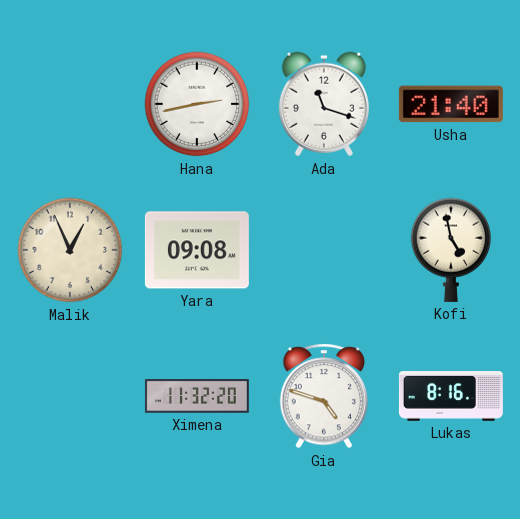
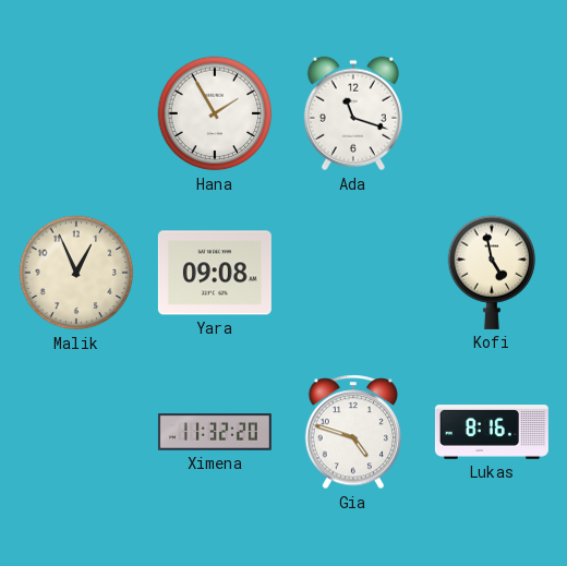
Hana: 2:43 -> 1:55
Usha: 21:40 -> none
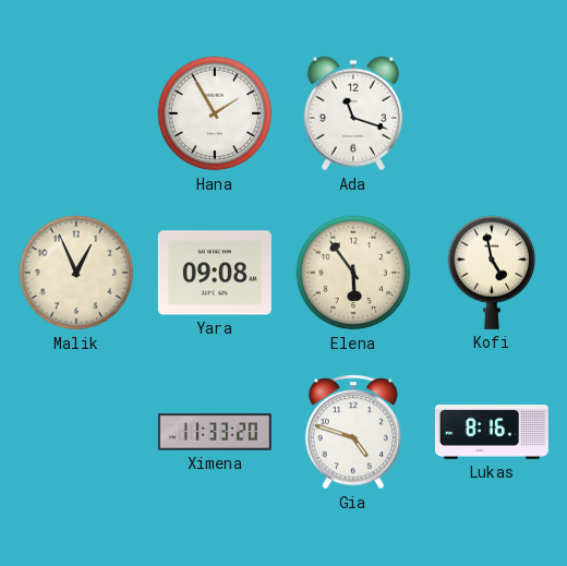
Elena: none -> 5:54
Ximena: 11:32 -> 11:33
